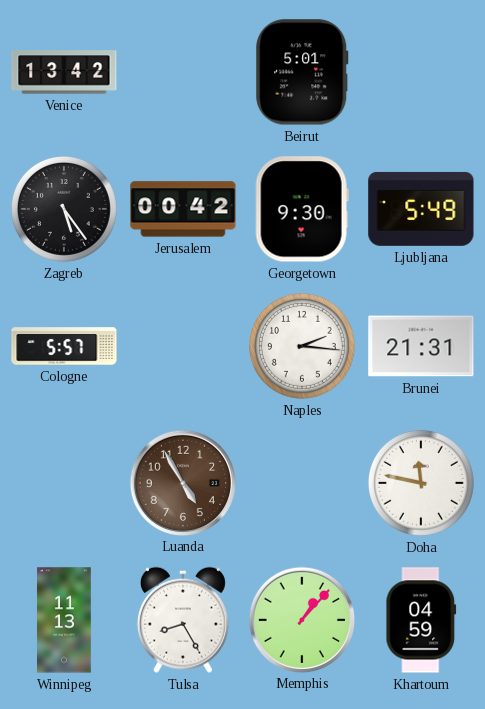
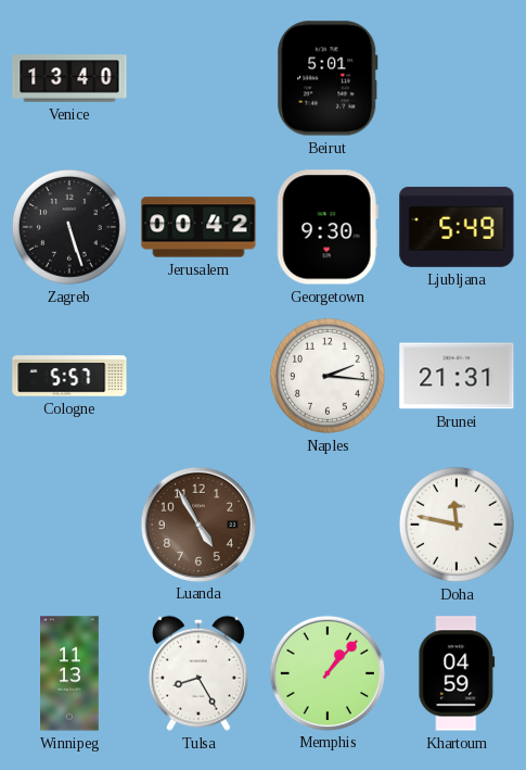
Venice: 13:42 -> 13:40
Zagreb: 5:24 -> 5:27
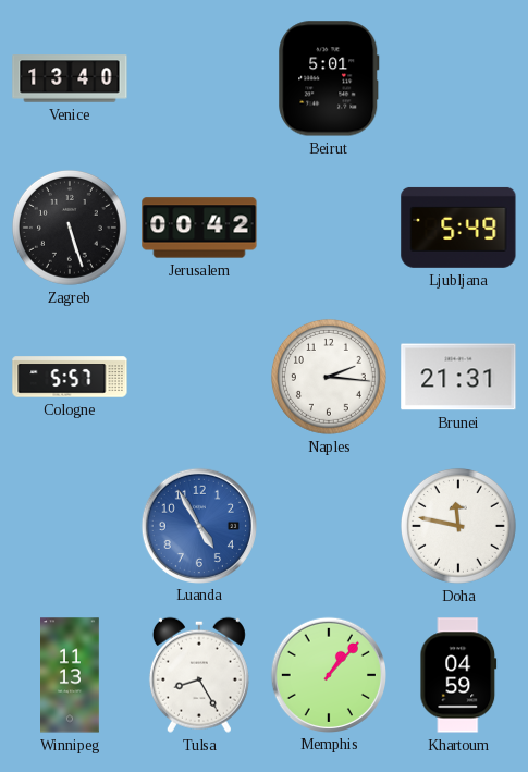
Georgetown: 9:30 -> none
Luanda dial: brown -> blue
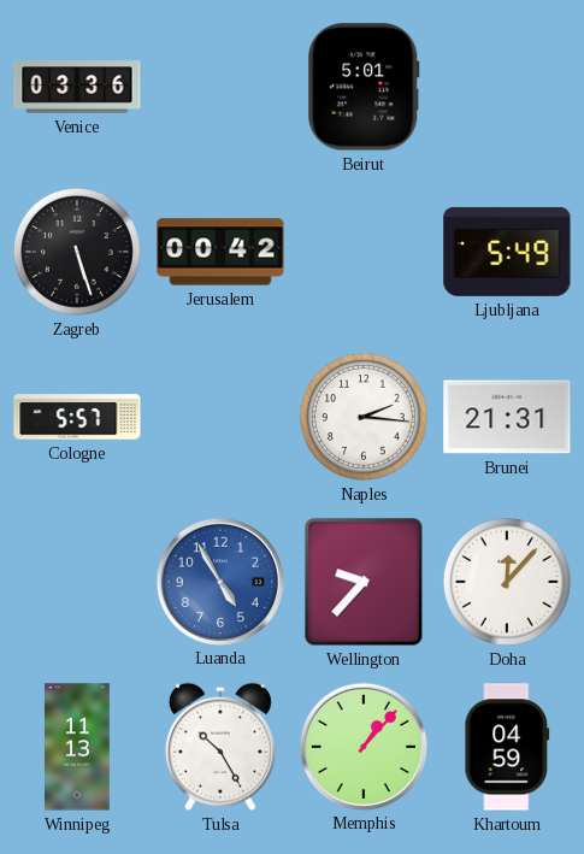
Venice: 13:40 -> 03:36
Wellington: none -> 9:37
Doha: 11:47 -> 12:07
Tulsa: 8:25 -> 10:25
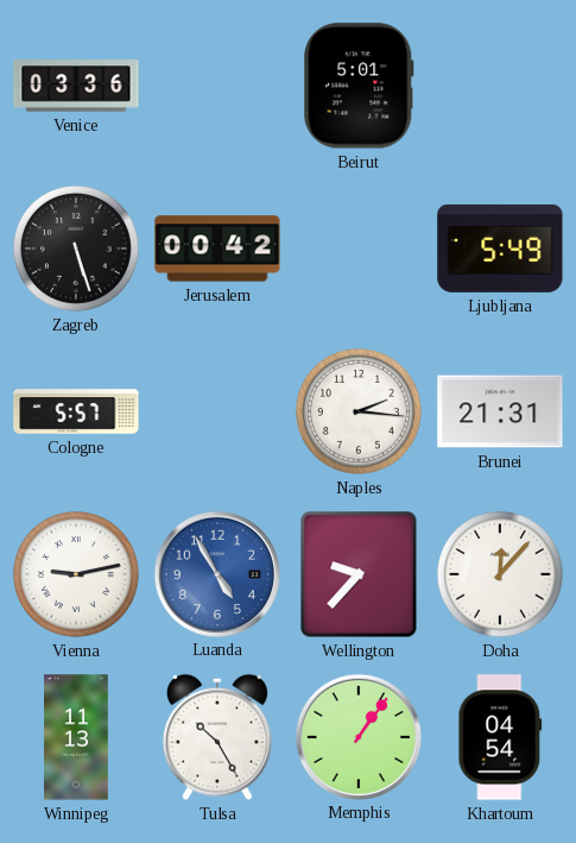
Vienna: none -> 9:13
Memphis: 1:07 -> 1:06
Khartoum: 04:59 -> 04:54
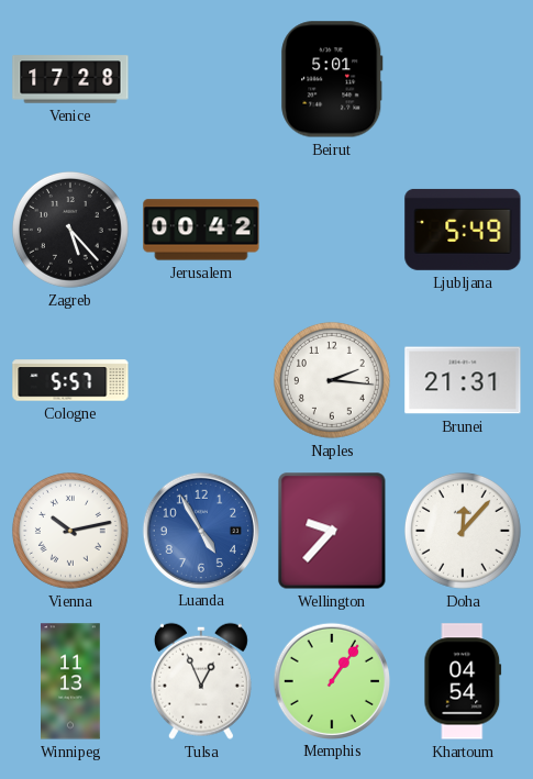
Venice: 03:36 -> 17:28
Zagreb: 5:27 -> 5:23
Vienna: 9:13 -> 10:13
Tulsa: 10:25 -> 12:56
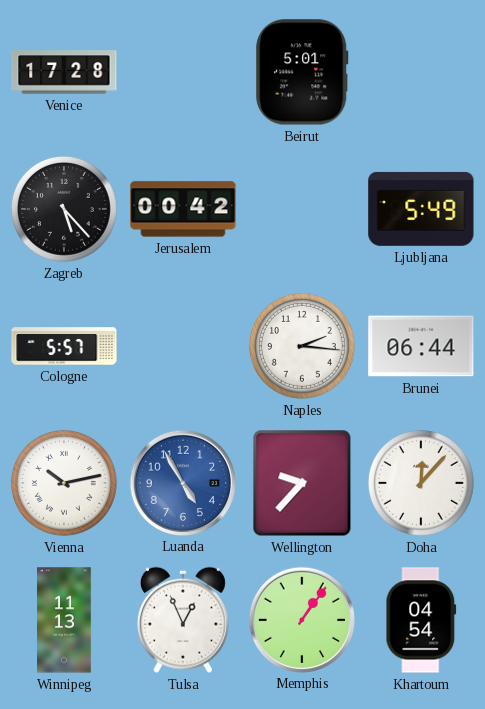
Brunei: 21:31 -> 06:44
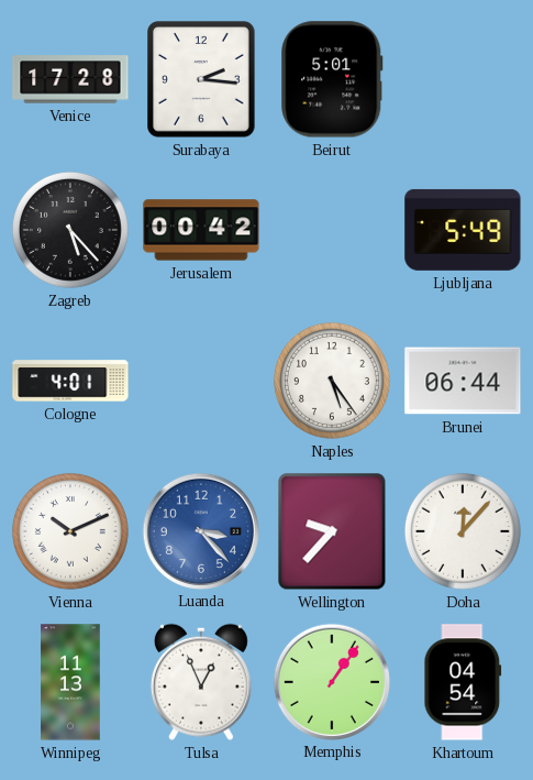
Surabaya: none -> 2:16
Cologne: 5:57 -> 4:01
Naples: 2:16 -> 5:24
Vienna: 10:13 -> 10:11
Luanda: 4:55 -> 3:23
